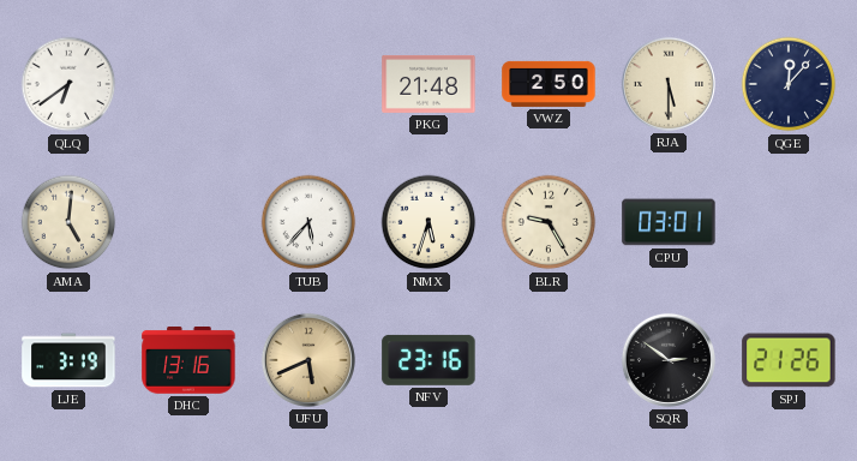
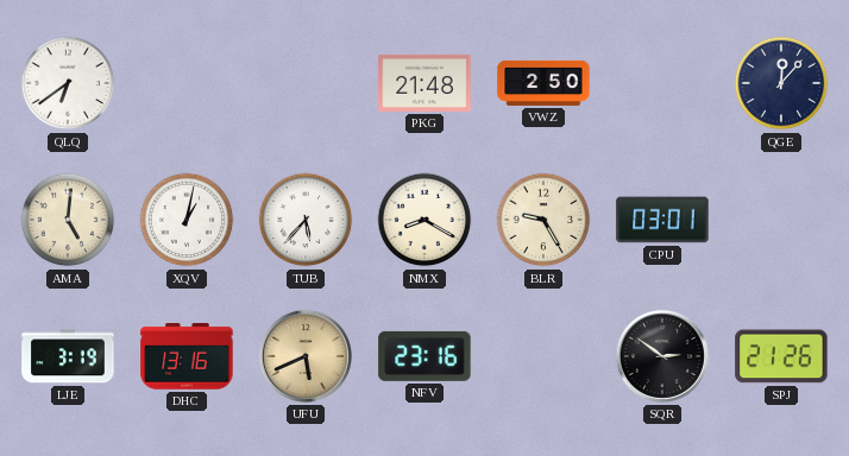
RJA: 5:30 -> none
XQV: none -> 1:02
NMX: 5:33 -> 8:20
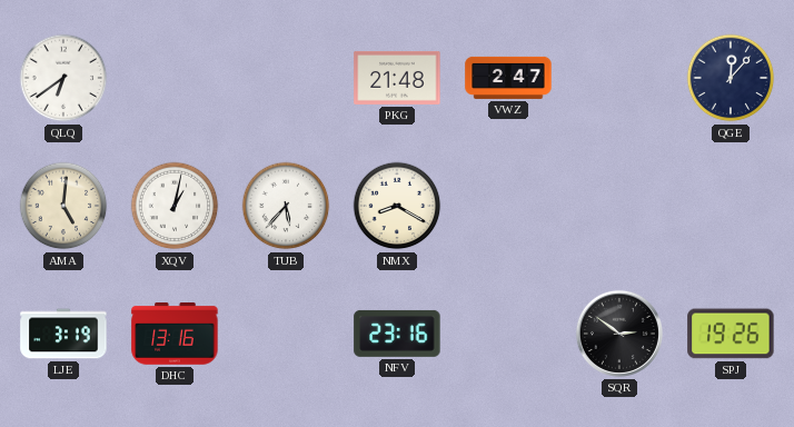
VWZ: 2:50 -> 2:47
BLR: 9:25 -> none
CPU: 03:01 -> none
UFU: 5:41 -> none
SPJ: 21:26 -> 19:26
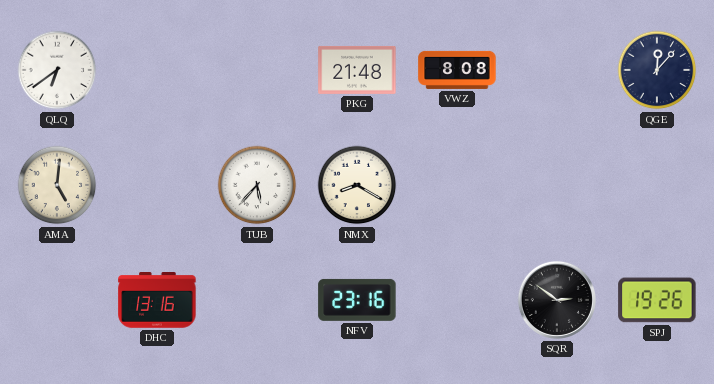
VWZ: 2:47 -> 8:08
XQV: 1:02 -> none
LJE: 3:19 -> none
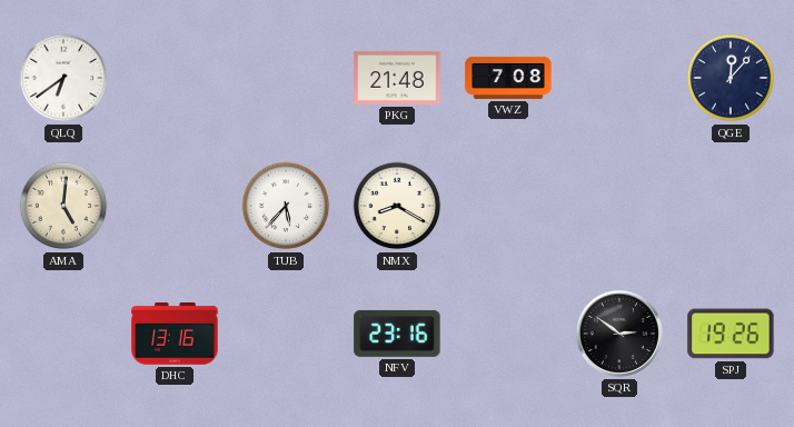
VWZ: 8:08 -> 7:08
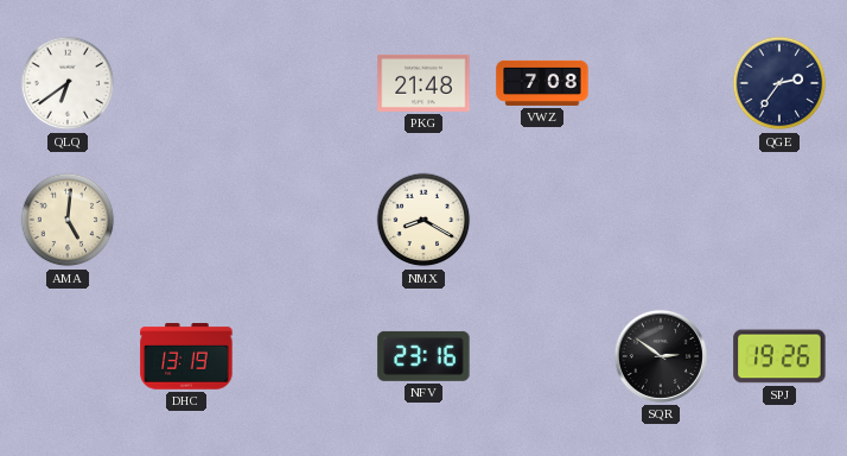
QGE: 12:07 -> 2:36
TUB: 5:37 -> none
DHC: 13:16 -> 13:19
